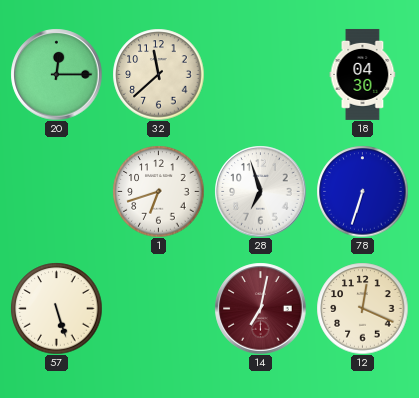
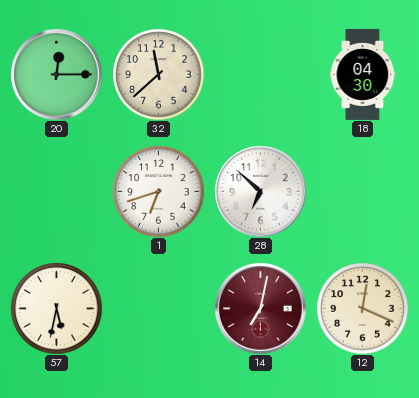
28: 6:57 -> 6:52
78: 6:33 -> none
57: 5:27 -> 5:32
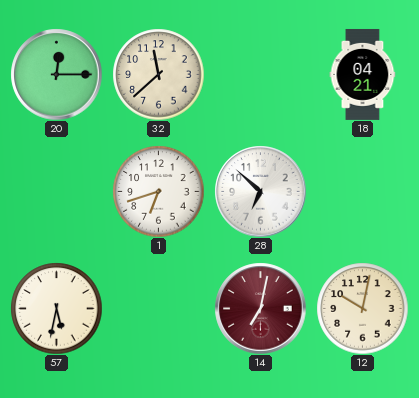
18: 04:30 -> 04:21
12: 12:19 -> 10:02
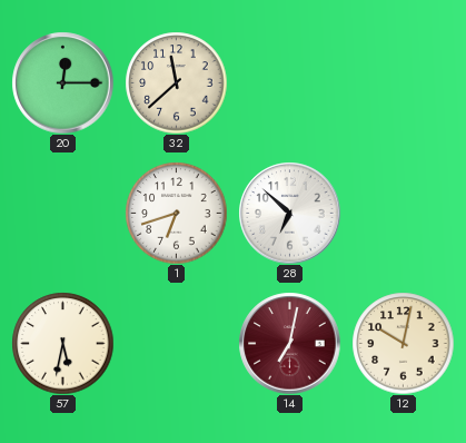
18: 04:21 -> none
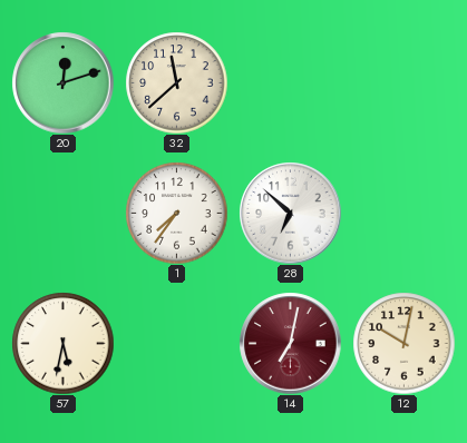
20: 12:15 -> 12:12
1: 6:42 -> 7:36
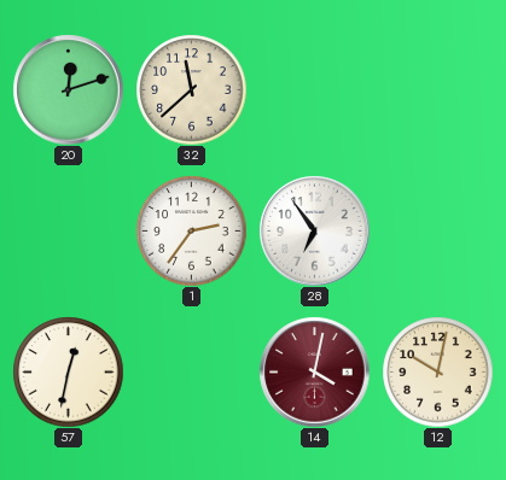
1: 7:36 -> 2:36
28: 6:52 -> 6:54
57: 5:32 -> 12:32
14: 7:02 -> 4:02
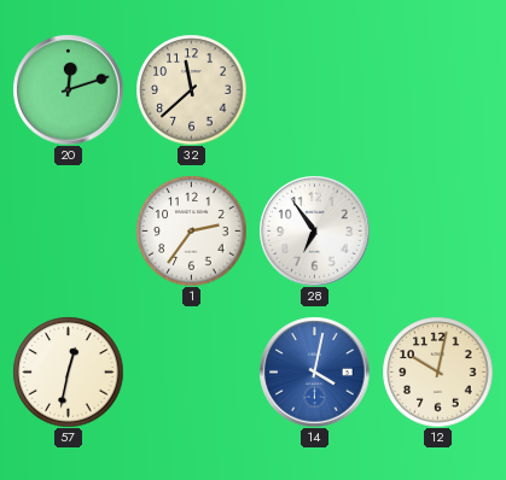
14 dial: burgundy -> blue
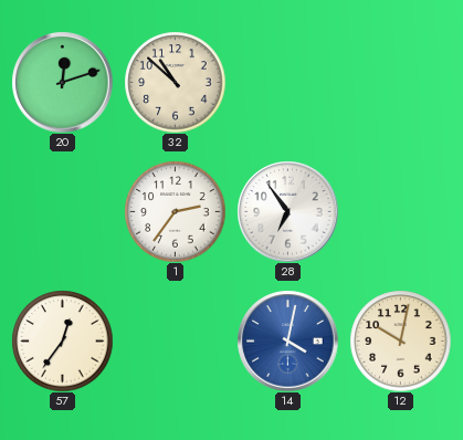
32: 11:38 -> 10:52
57: 12:32 -> 12:36
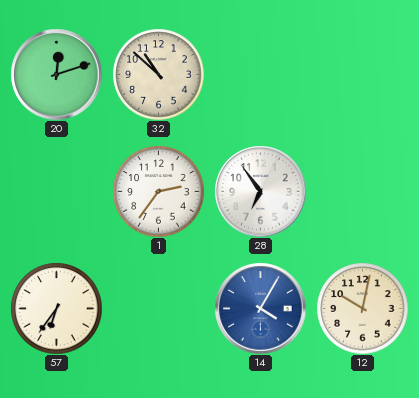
57: 12:36 -> 6:36
14: 4:02 -> 4:05
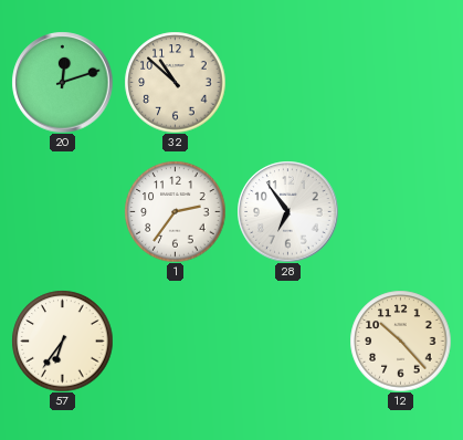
14: 4:05 -> none
12: 10:02 -> 10:23
